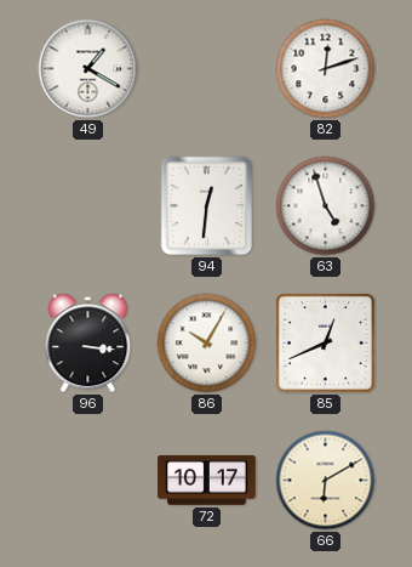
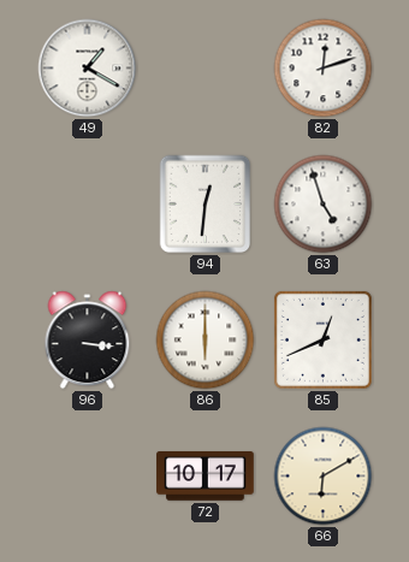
86: 10:05 -> 6:00
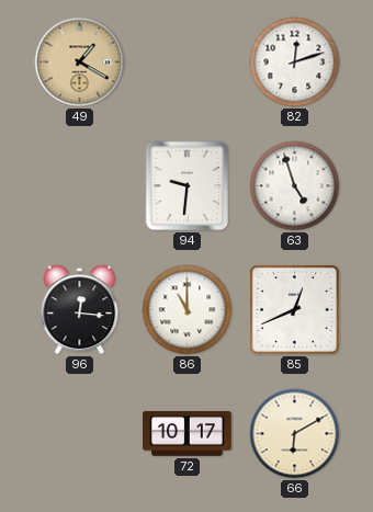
49 dial: white -> champagne
94: 12:31 -> 9:31
96: 3:16 -> 12:16
86: 6:00 -> 11:00
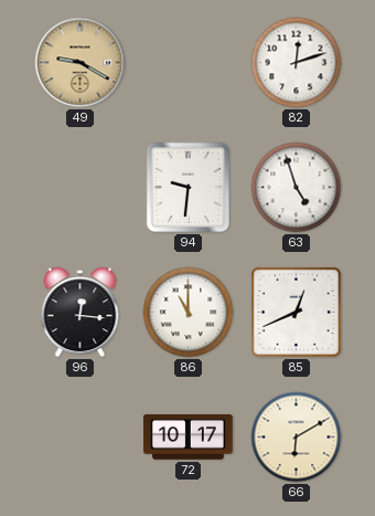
49: 1:20 -> 9:20
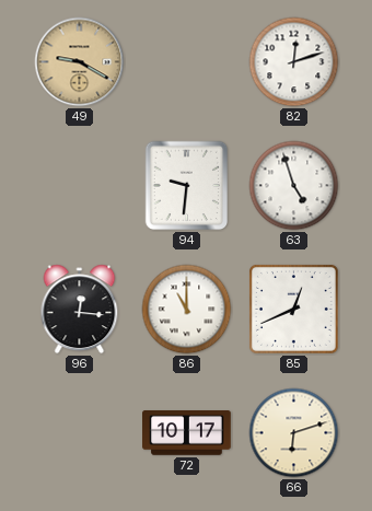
66: 6:10 -> 6:12
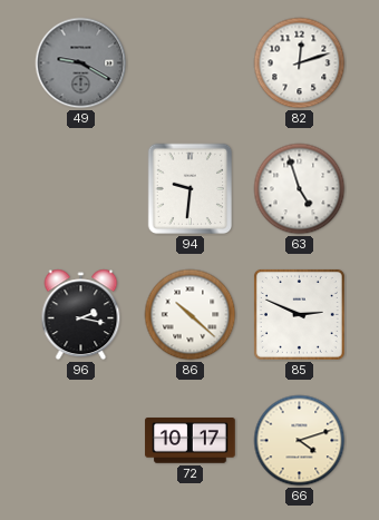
49 dial: champagne -> grey
96: 12:16 -> 2:17
86: 11:00 -> 10:22
85: 12:41 -> 2:49
66: 6:12 -> 4:12
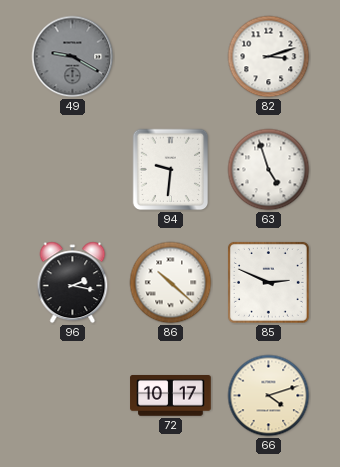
82: 12:12 -> 3:12
